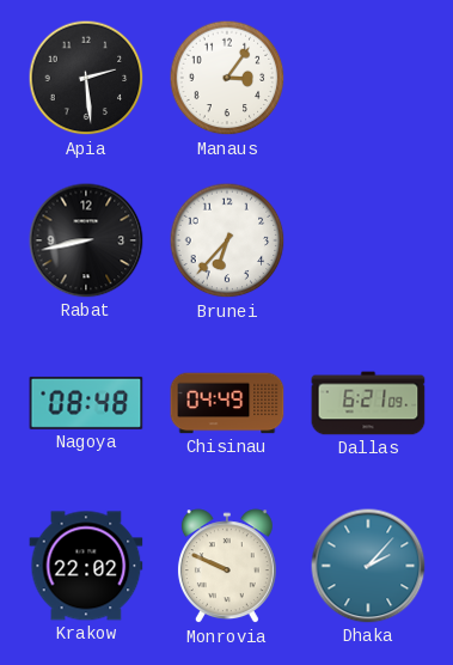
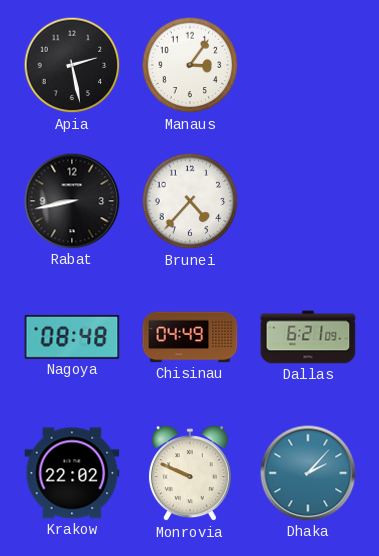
Apia: 2:29 -> 2:28
Brunei: 6:37 -> 4:37
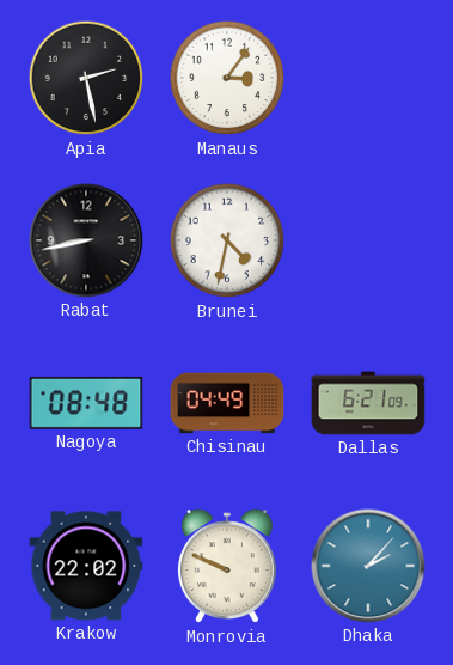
Brunei: 4:37 -> 4:32
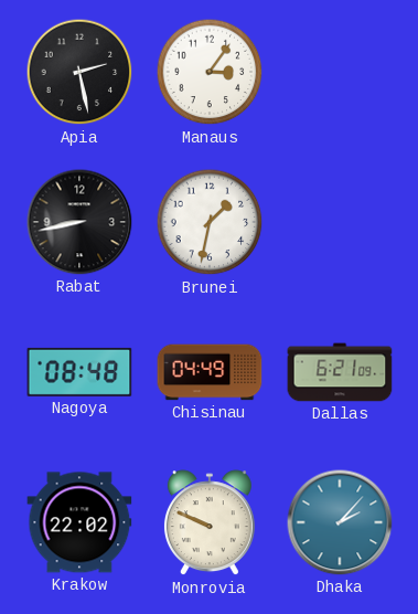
Brunei: 4:32 -> 1:32
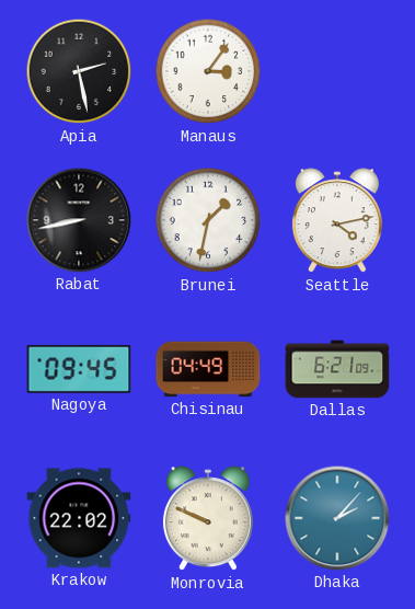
Seattle: none -> 4:13
Nagoya: 08:48 -> 09:45
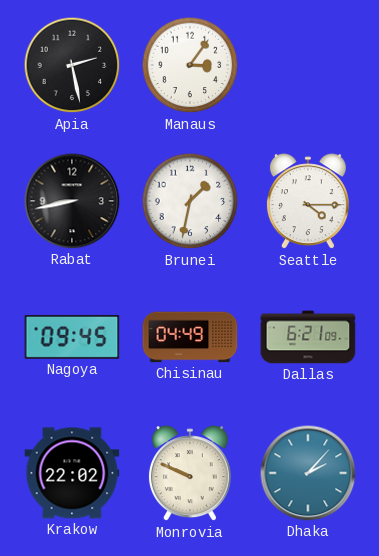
Seattle: 4:13 -> 4:15
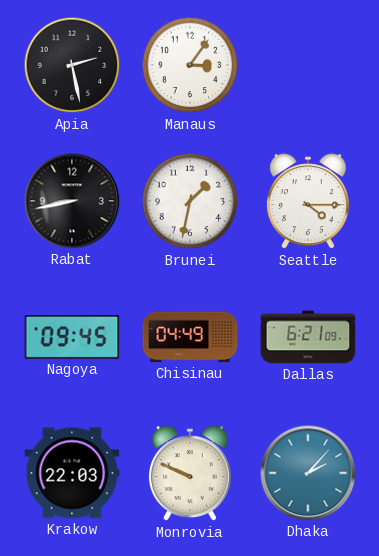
Krakow: 22:02 -> 22:03
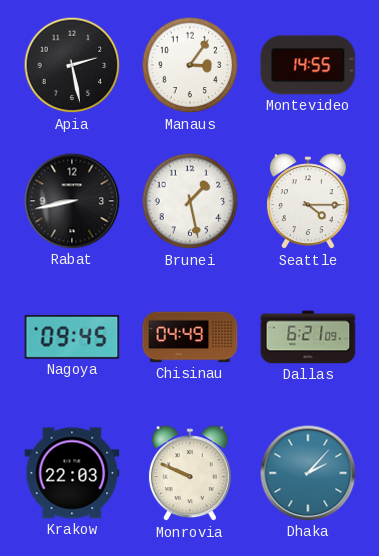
Montevideo: none -> 14:55
Brunei: 1:32 -> 1:28
